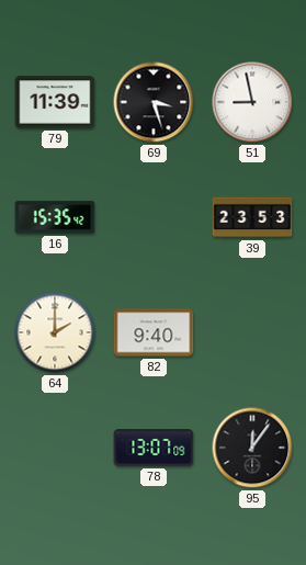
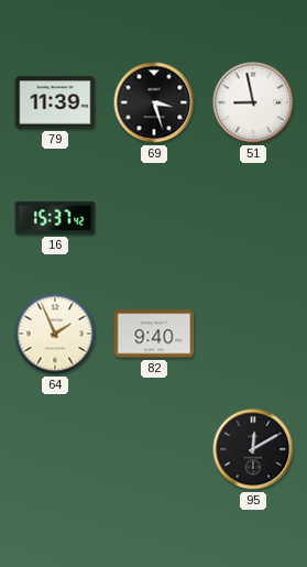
16: 15:35 -> 15:37
39: 23:53 -> none
64: 2:00 -> 1:56
78: 13:07 -> none
95: 12:06 -> 12:10
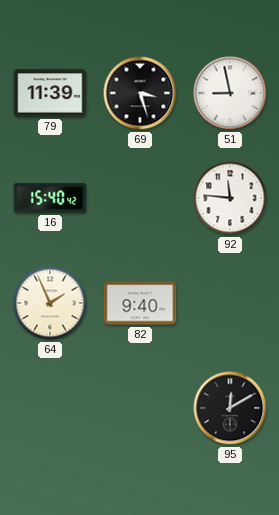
16: 15:37 -> 15:40
92: none -> 11:46
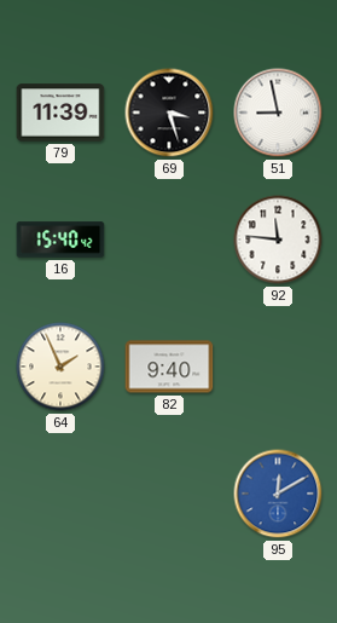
95 dial: black -> blue
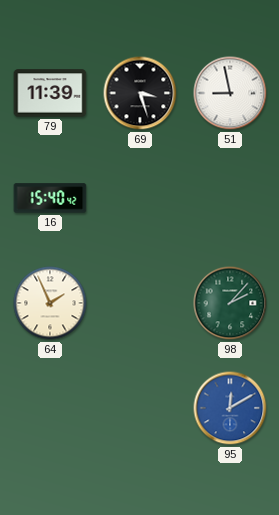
92: 11:46 -> none
82: 9:40 -> none
98: none -> 2:07
